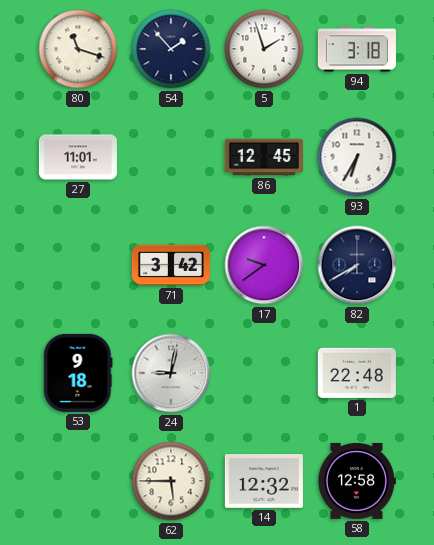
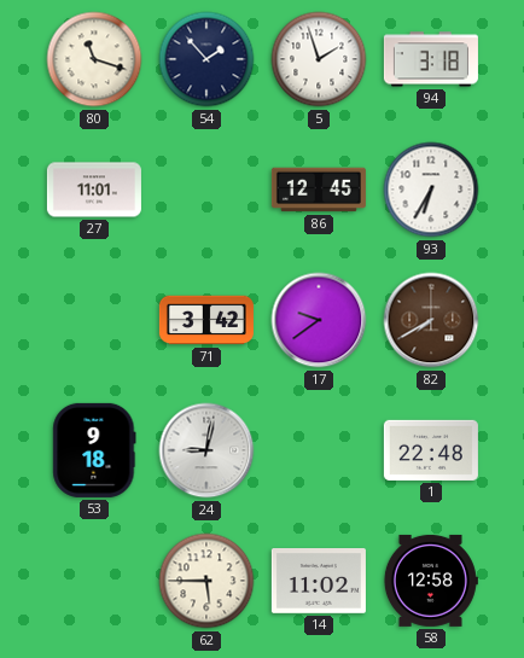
82 dial: navy -> brown
14: 12:32 -> 11:02
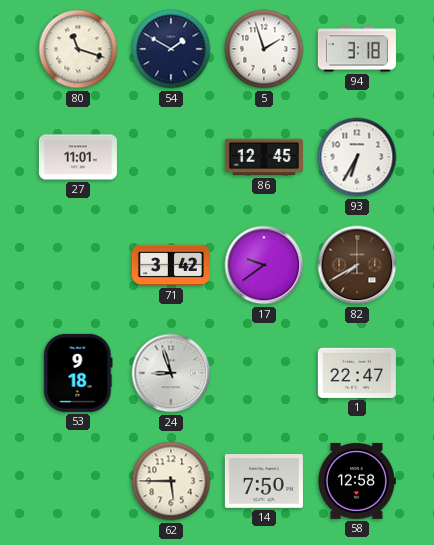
54: 1:53 -> 1:50
24: 9:02 -> 8:57
1: 22:48 -> 22:47
14: 11:02 -> 7:50
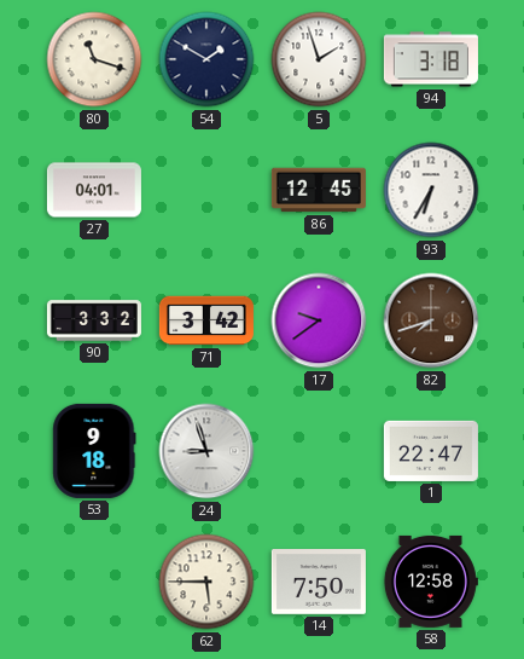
27: 11:01 -> 04:01
90: none -> 3:32
82: 7:40 -> 7:42
